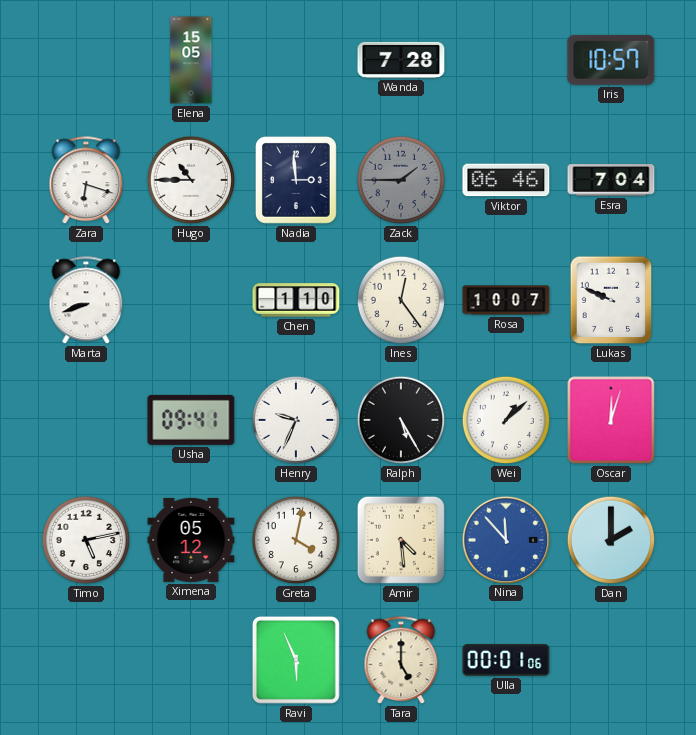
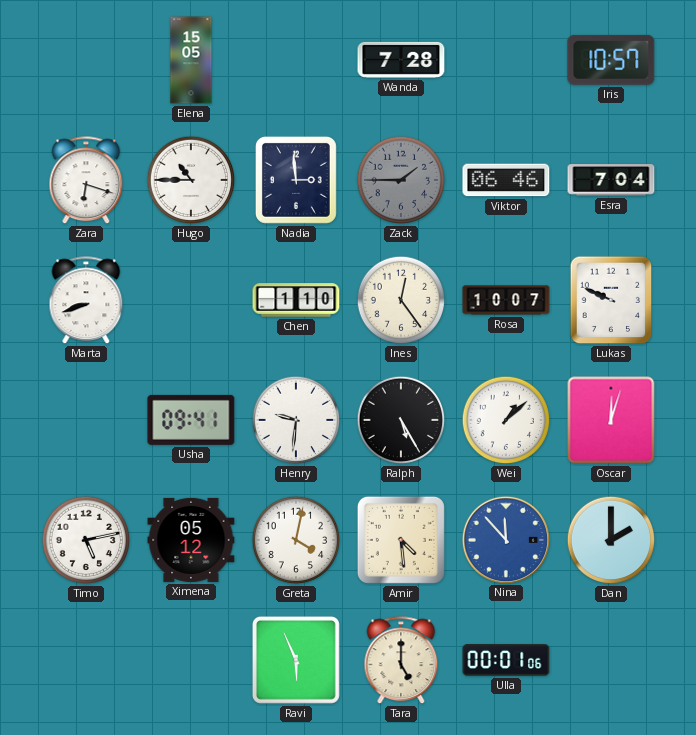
Henry: 9:34 -> 9:31
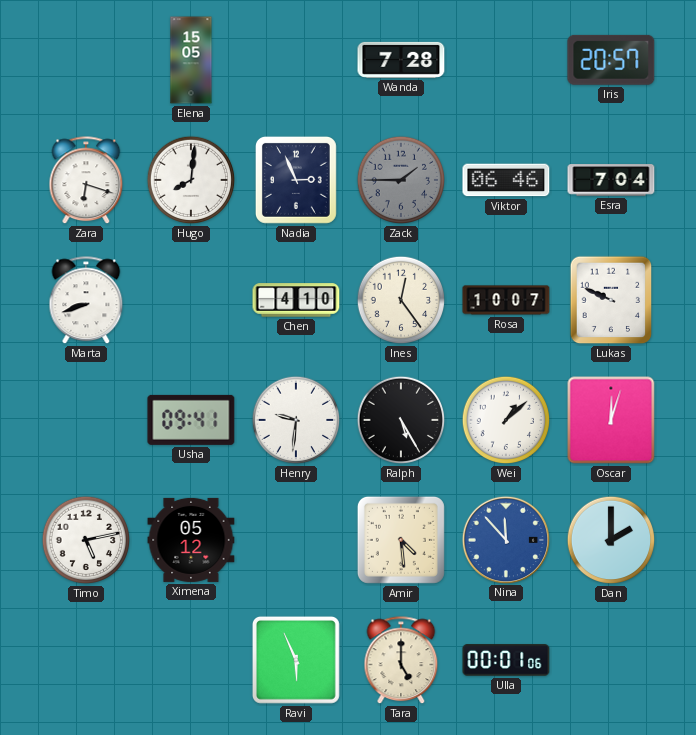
Iris: 10:57 -> 20:57
Hugo: 10:45 -> 8:01
Nadia: 2:59 -> 2:56
Chen: 1:10 -> 4:10
Greta: 4:02 -> none
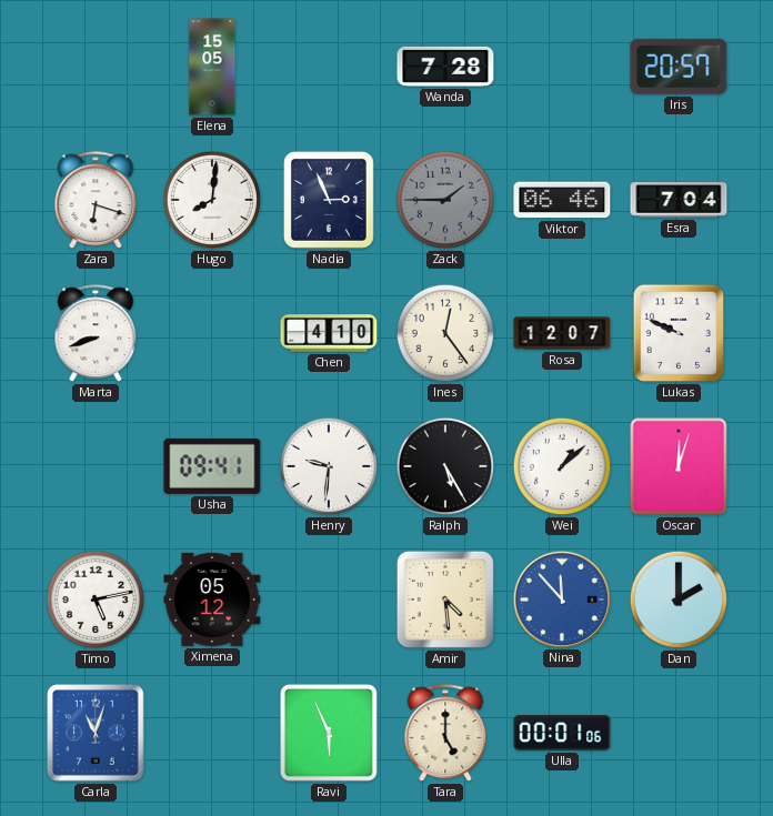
Rosa: 10:07 -> 12:07
Carla: none -> 11:03
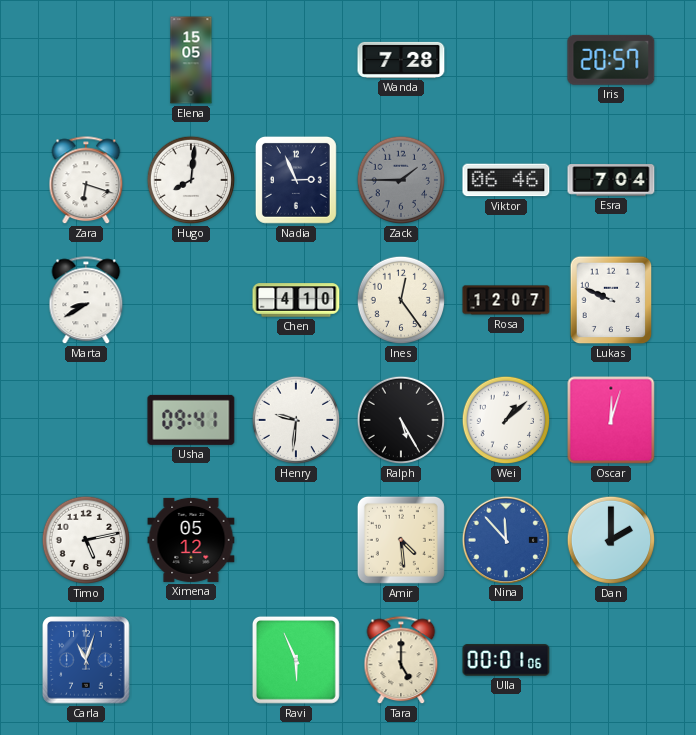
Marta: 8:42 -> 8:40
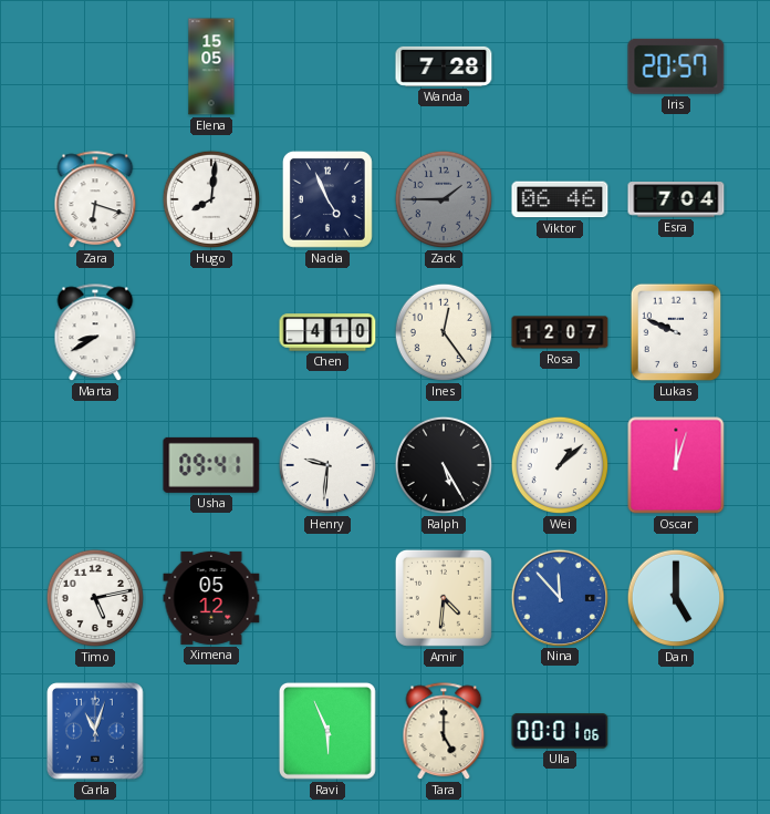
Nadia: 2:56 -> 4:56
Amir: 4:29 -> 4:31
Dan: 2:00 -> 5:00
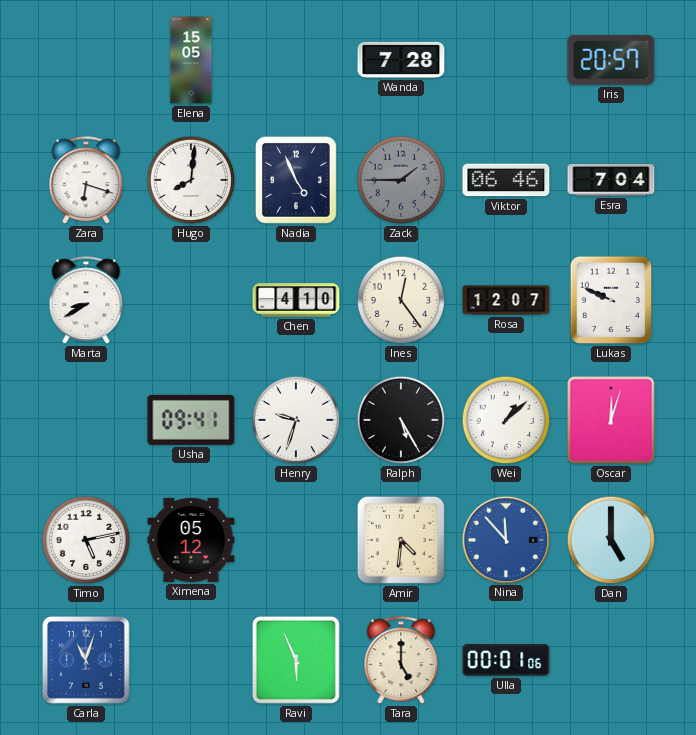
Henry: 9:31 -> 9:33
